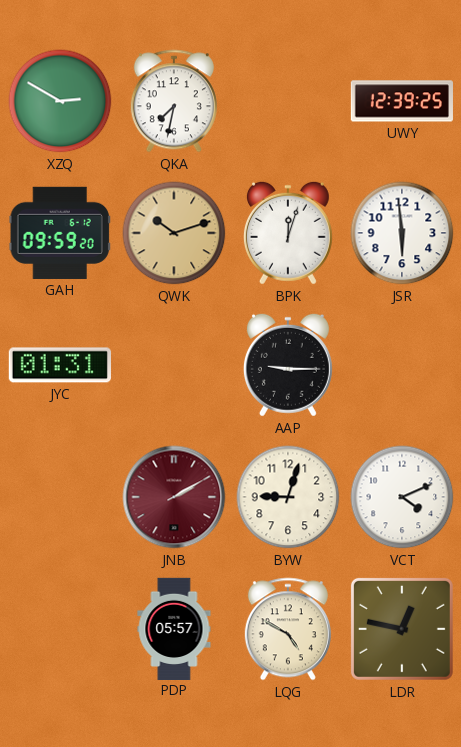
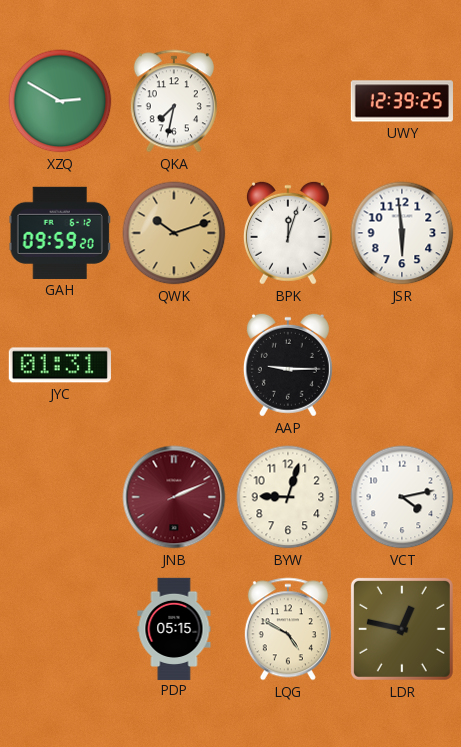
JNB: 2:10 -> 2:11
VCT: 4:11 -> 4:13
PDP: 05:57 -> 05:15
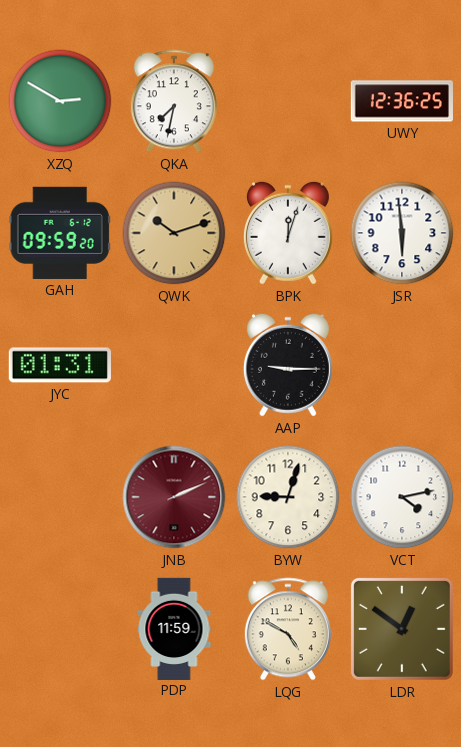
UWY: 12:39 -> 12:36
PDP: 05:15 -> 11:59
LDR: 12:47 -> 12:51
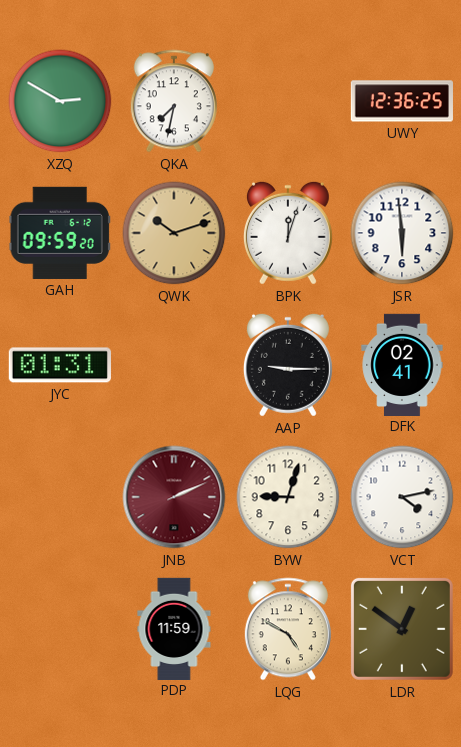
DFK: none -> 02:41
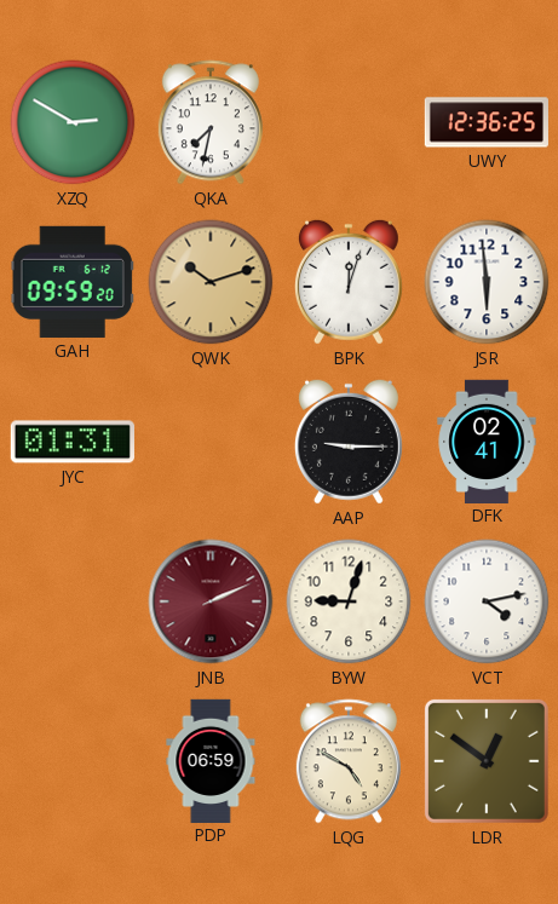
PDP: 11:59 -> 06:59
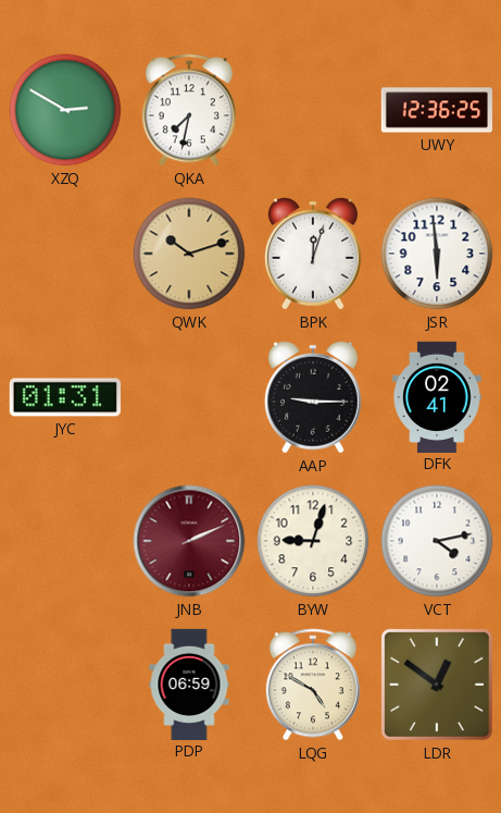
GAH: 09:59 -> none
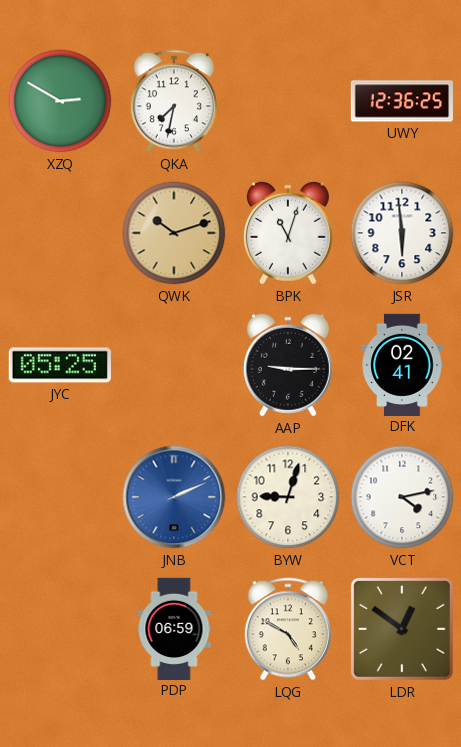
BPK: 12:03 -> 11:03
JYC: 01:31 -> 05:25
JNB dial: burgundy -> blue
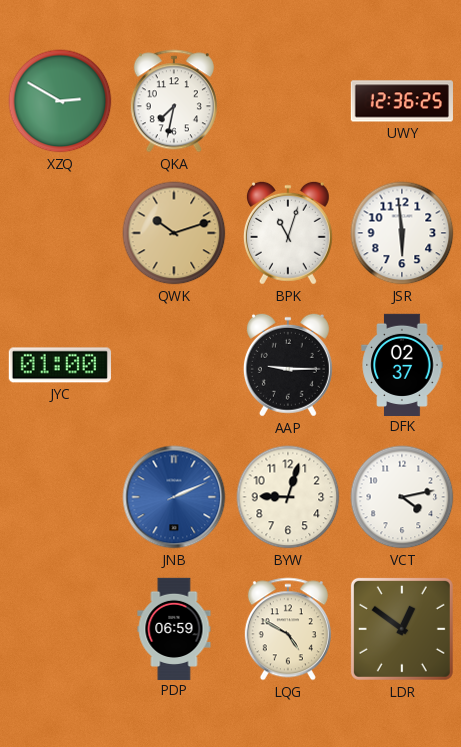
JYC: 05:25 -> 01:00
DFK: 02:41 -> 02:37
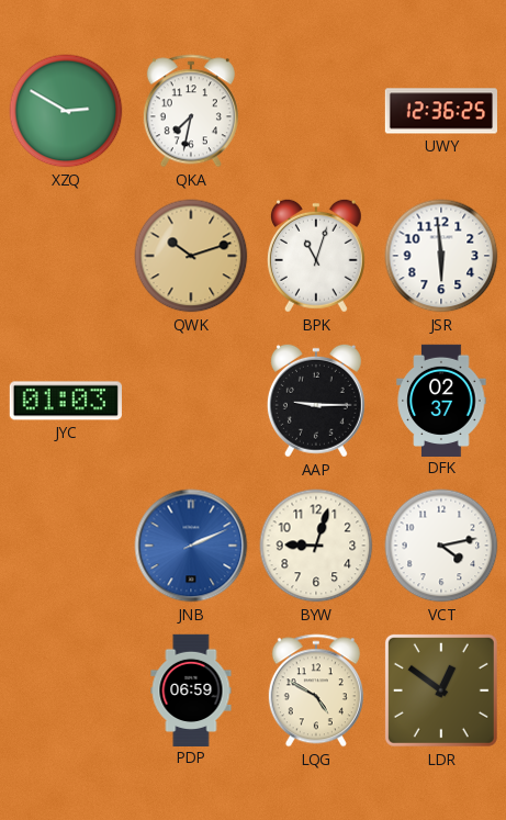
JYC: 01:00 -> 01:03
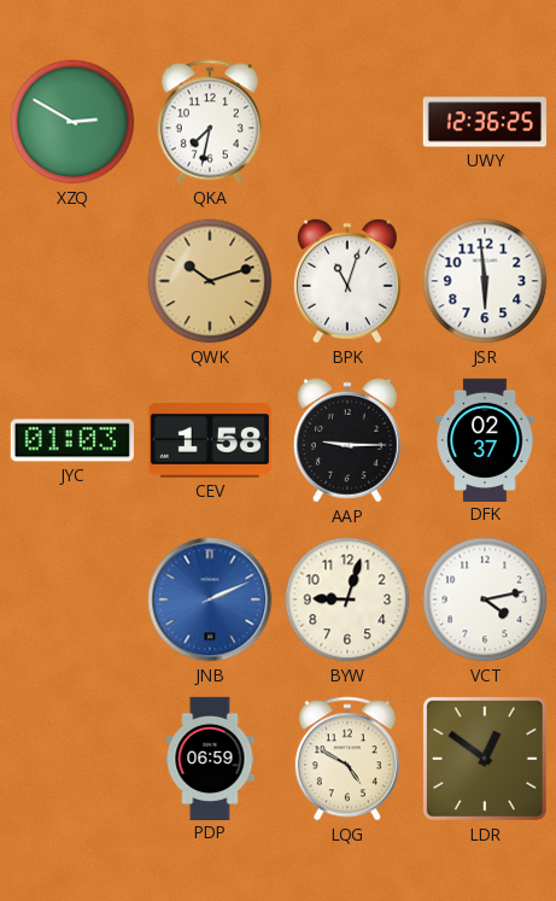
CEV: none -> 1:58
